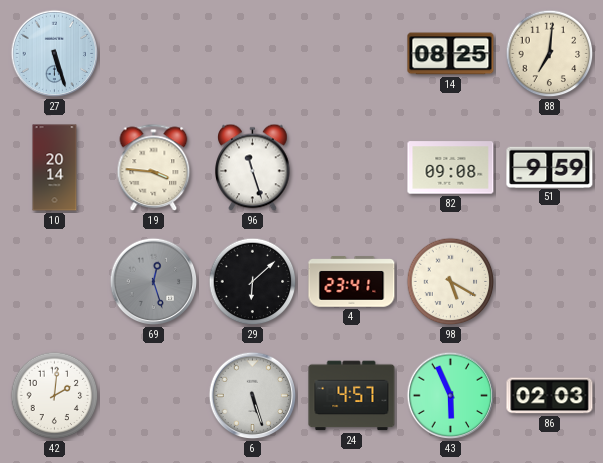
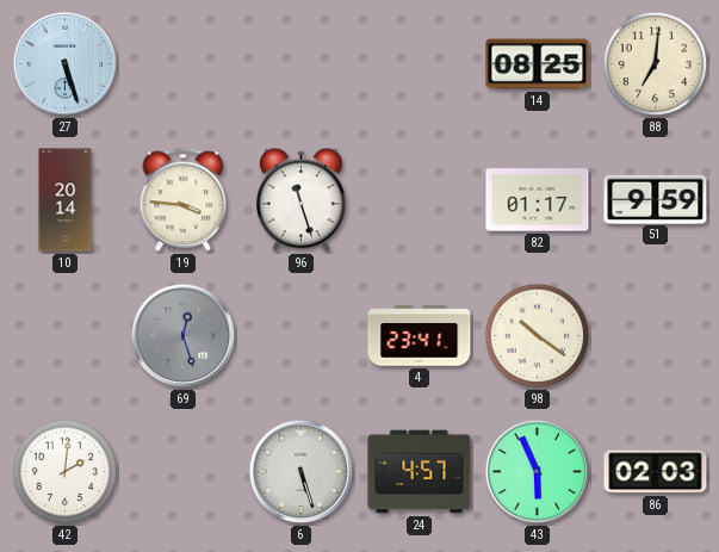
82: 09:08 -> 01:17
29: 6:08 -> none
98: 5:20 -> 10:21
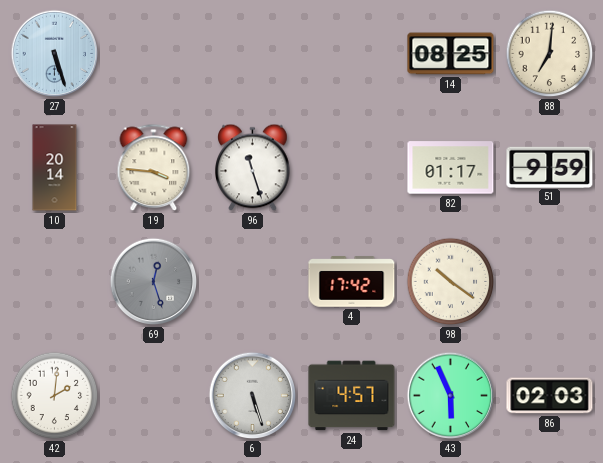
4: 23:41 -> 17:42
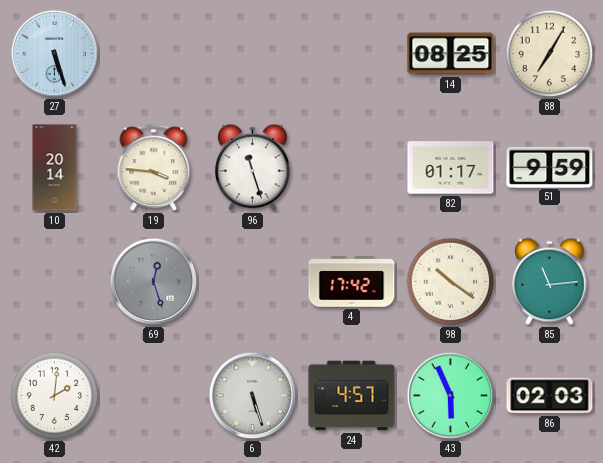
88: 7:01 -> 7:05
85: none -> 11:14
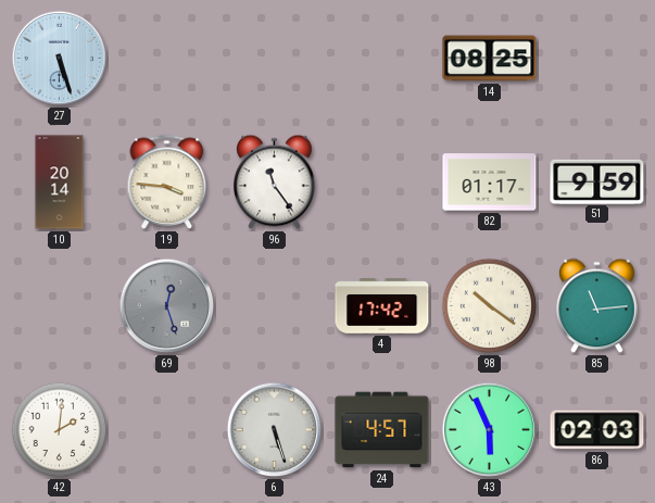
88: 7:05 -> none
96: 11:27 -> 11:24
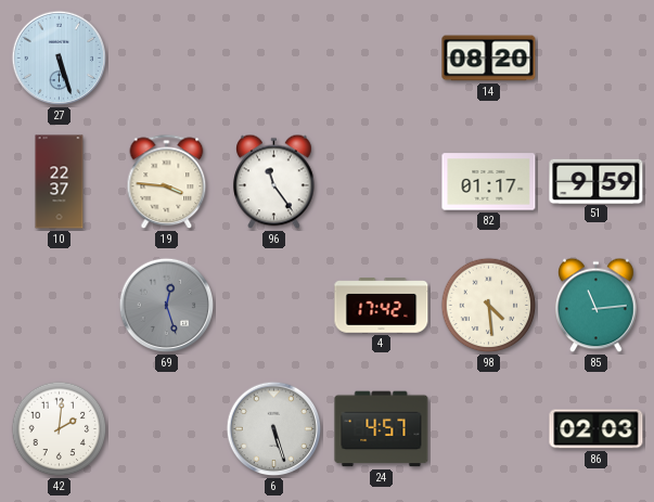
14: 08:25 -> 08:20
10: 20:14 -> 22:37
98: 10:21 -> 4:29
43: 5:56 -> none
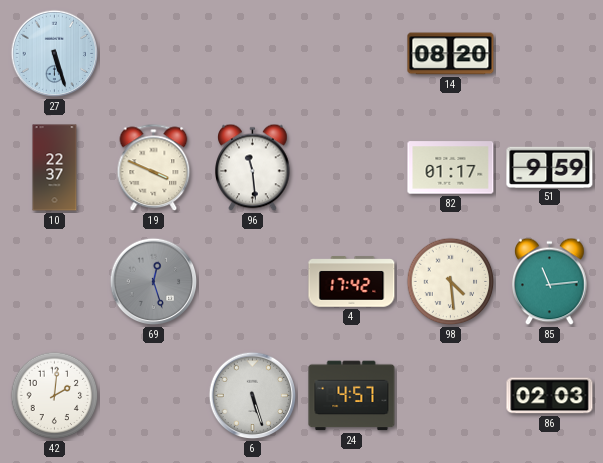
19: 3:46 -> 3:49
96: 11:24 -> 11:29
